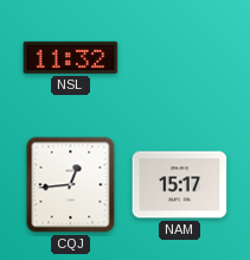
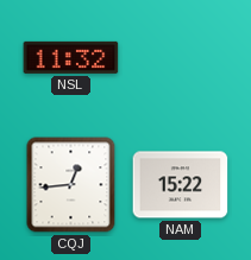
NAM: 15:17 -> 15:22
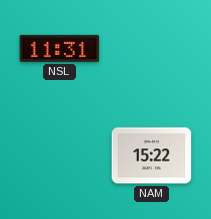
NSL: 11:32 -> 11:31
CQJ: 12:44 -> none
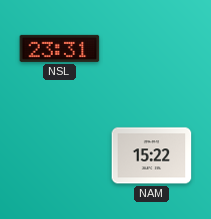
NSL: 11:31 -> 23:31
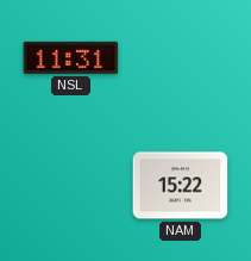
NSL: 23:31 -> 11:31
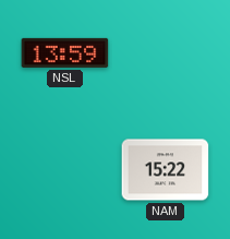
NSL: 11:31 -> 13:59
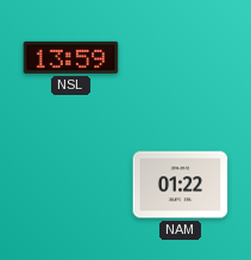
NAM: 15:22 -> 01:22
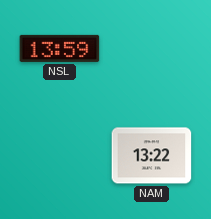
NAM: 01:22 -> 13:22
